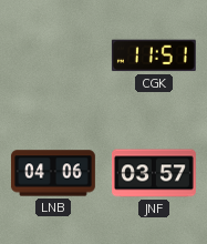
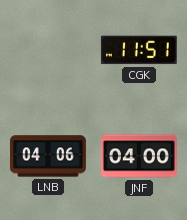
JNF: 03:57 -> 04:00
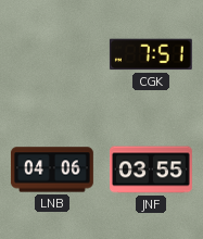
CGK: 11:51 -> 7:51
JNF: 04:00 -> 03:55
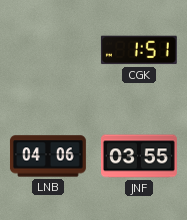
CGK: 7:51 -> 1:51
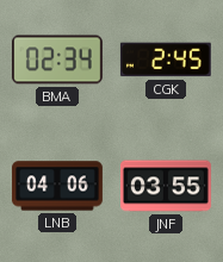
BMA: none -> 02:34
CGK: 1:51 -> 2:45
